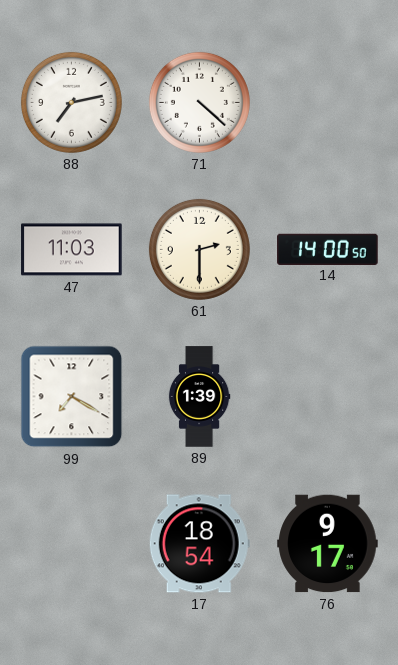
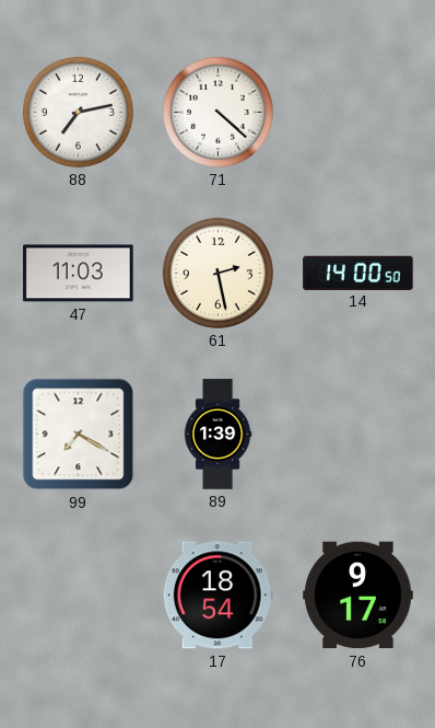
61: 2:30 -> 2:28
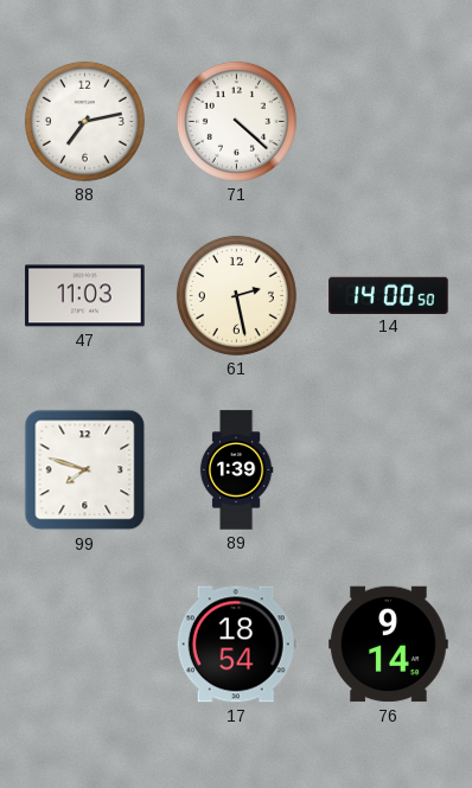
99: 7:20 -> 7:48
76: 9:17 -> 9:14
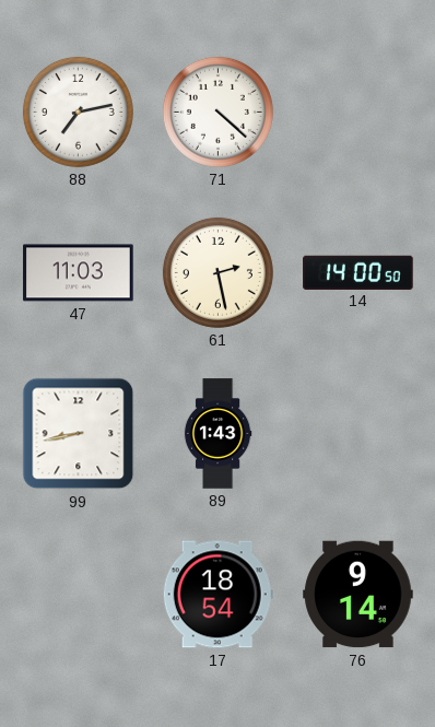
99: 7:48 -> 8:43
89: 1:39 -> 1:43
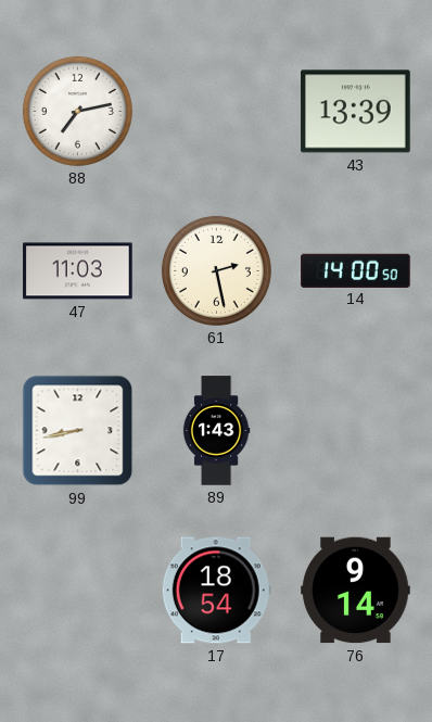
71: 4:22 -> none
43: none -> 13:39
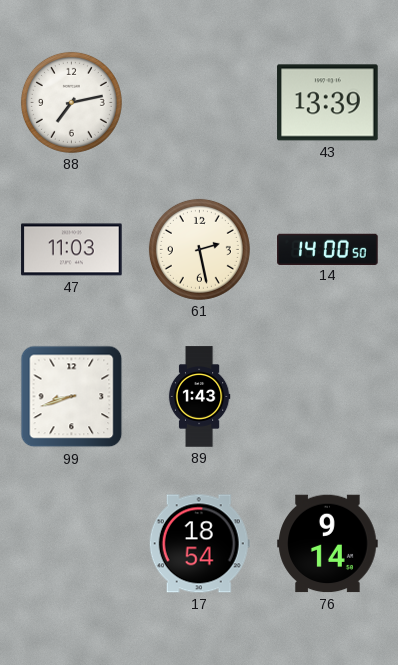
99: 8:43 -> 8:42
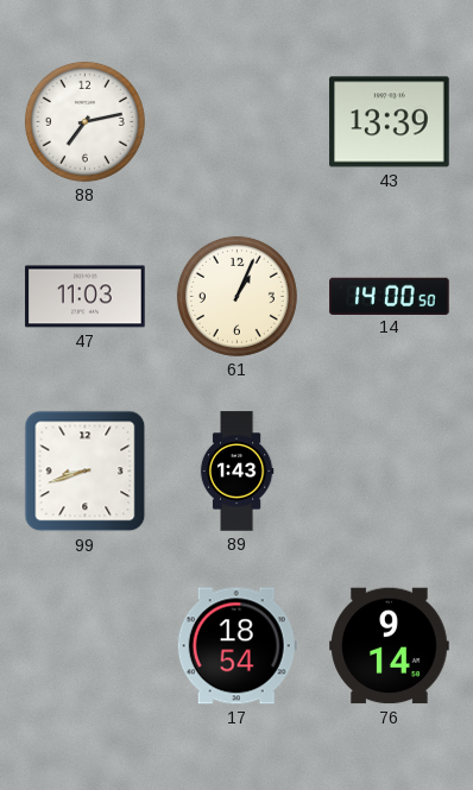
61: 2:28 -> 1:04
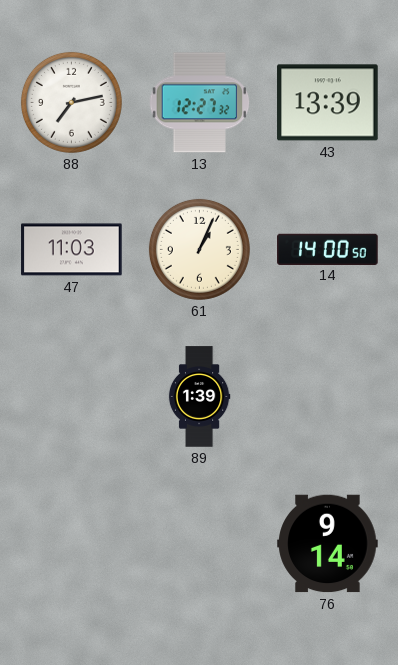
13: none -> 12:27
99: 8:42 -> none
89: 1:43 -> 1:39
17: 18:54 -> none
